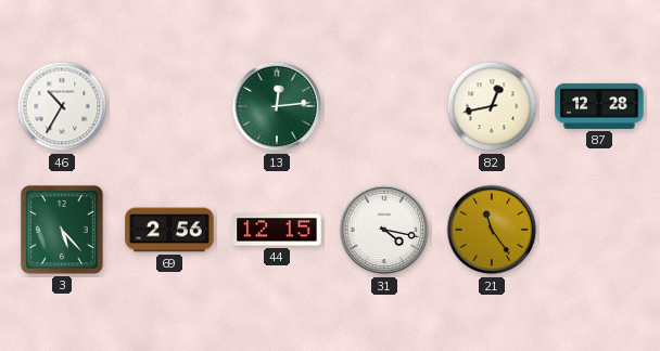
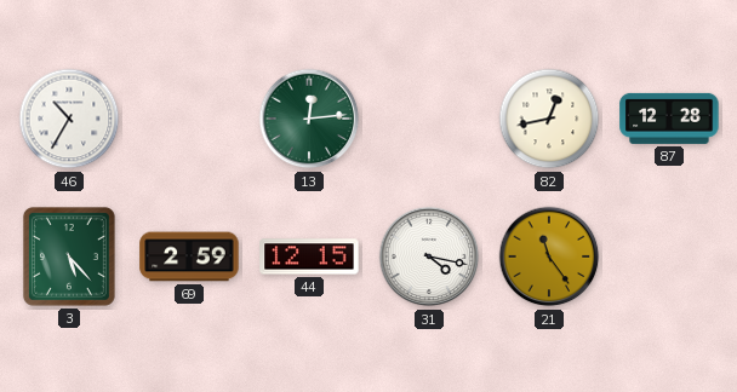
69: 2:56 -> 2:59
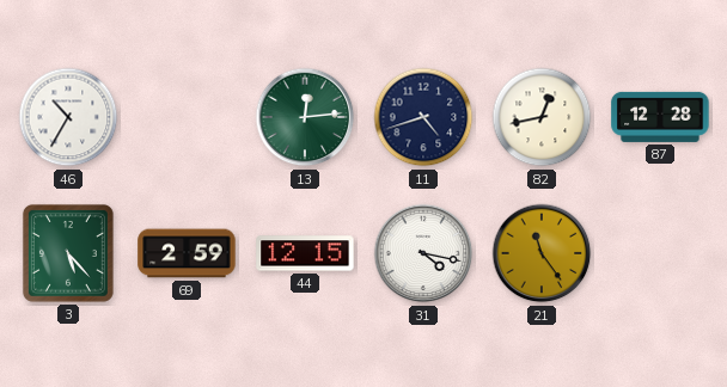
11: none -> 4:42
